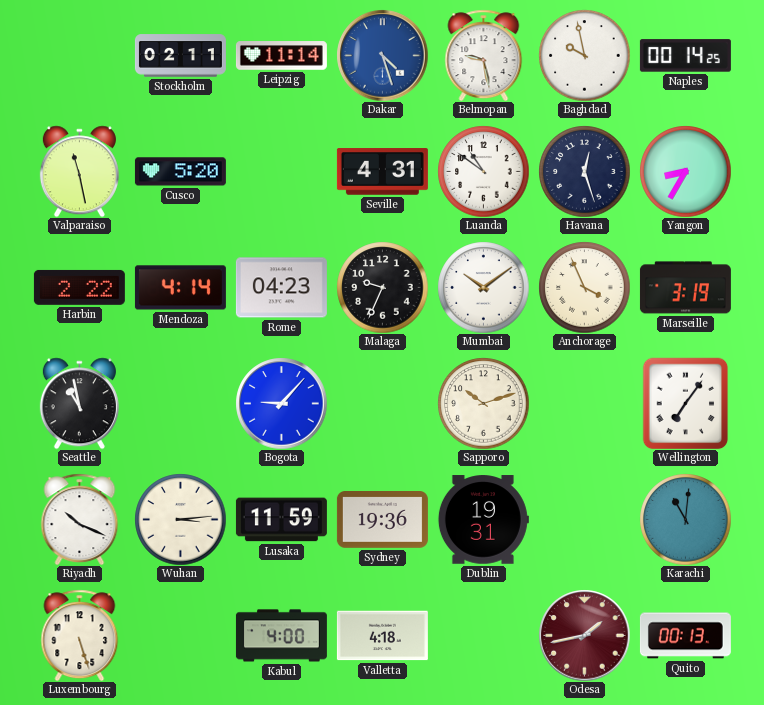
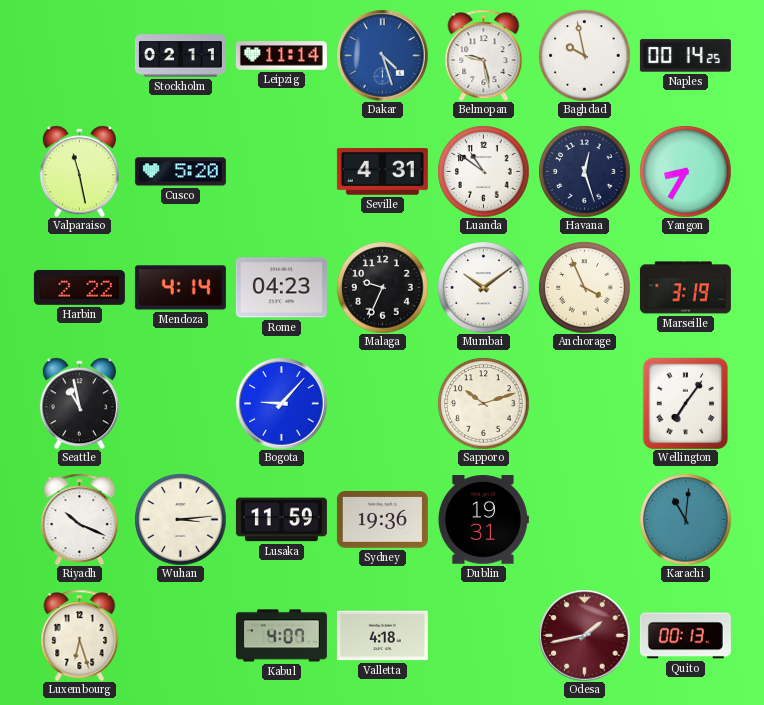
Luxembourg: 5:27 -> 6:27
Kabul: 4:00 -> 4:07
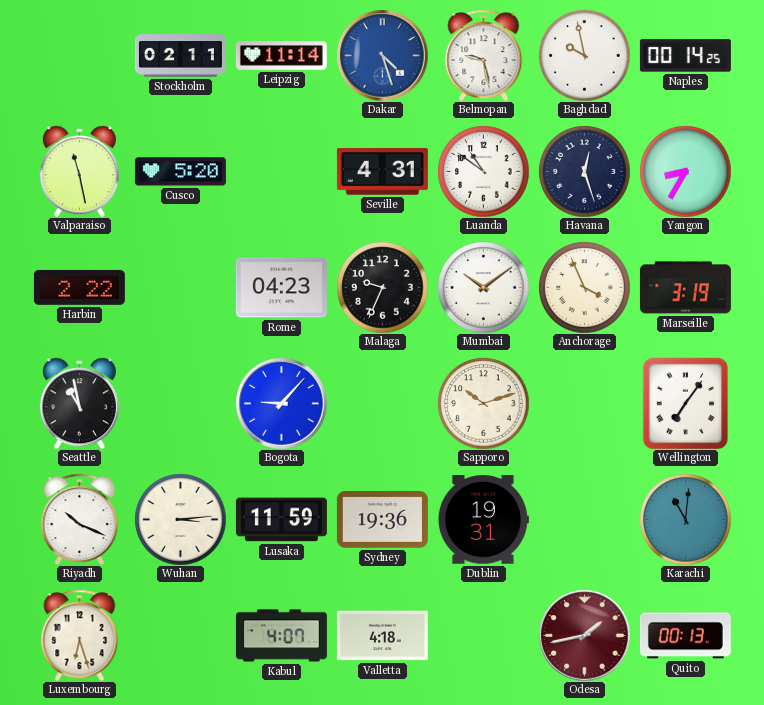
Mendoza: 4:14 -> none
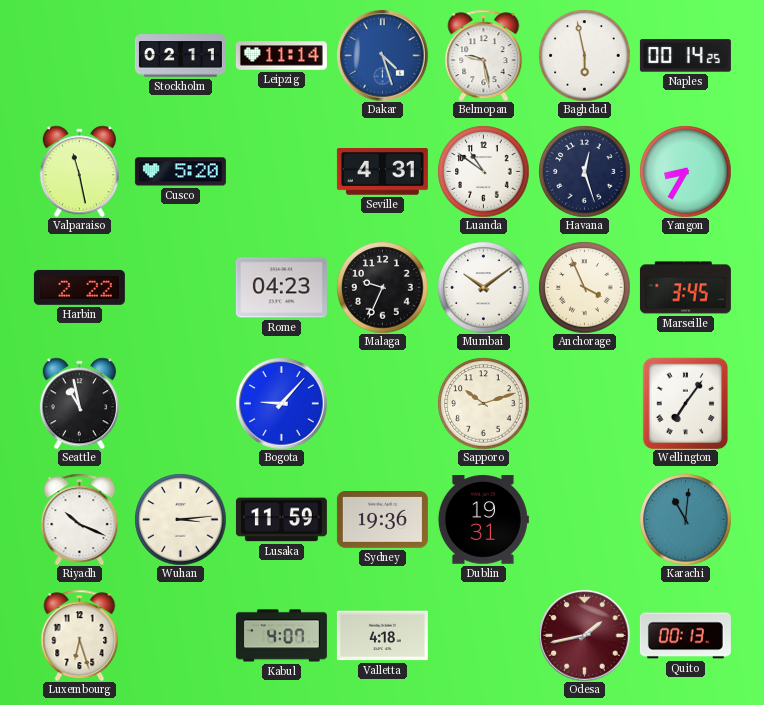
Baghdad: 9:58 -> 5:58
Marseille: 3:19 -> 3:45
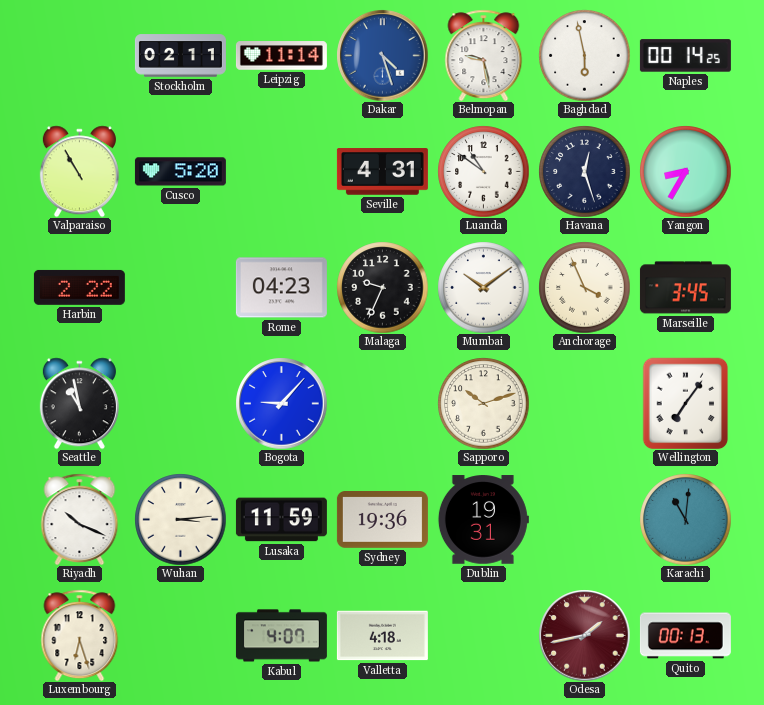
Valparaiso: 11:28 -> 10:55
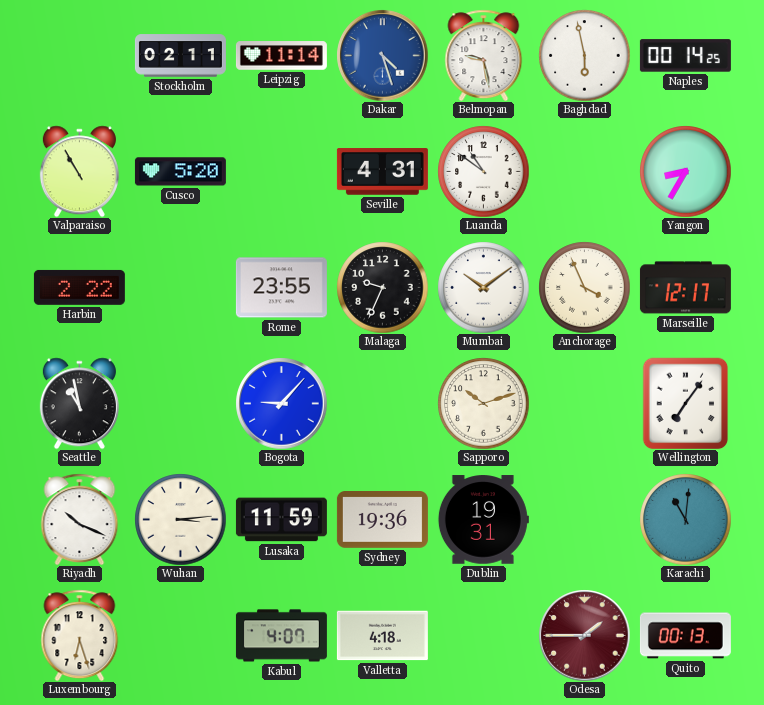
Havana: 12:27 -> none
Rome: 04:23 -> 23:55
Marseille: 3:45 -> 12:17
Odesa: 1:43 -> 1:45
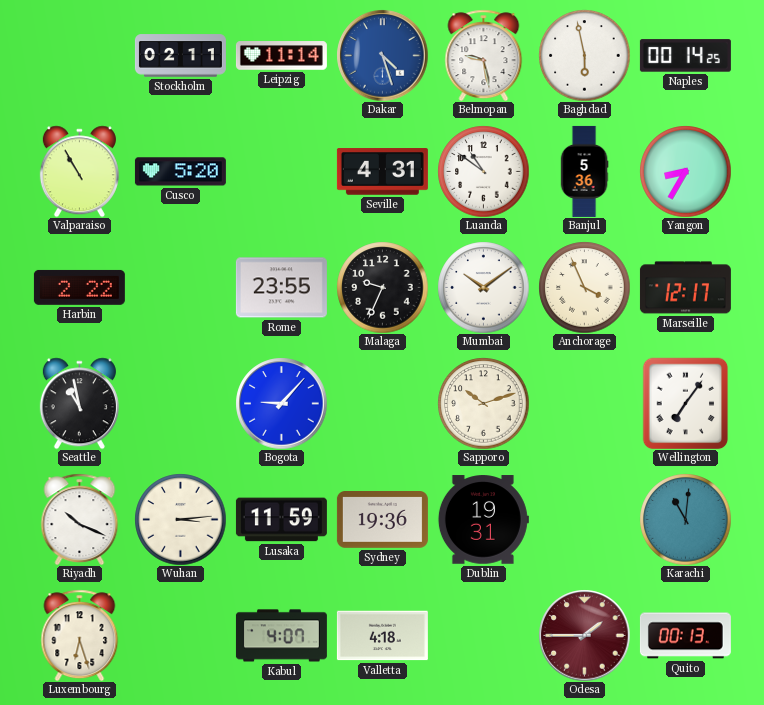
Banjul: none -> 5:36
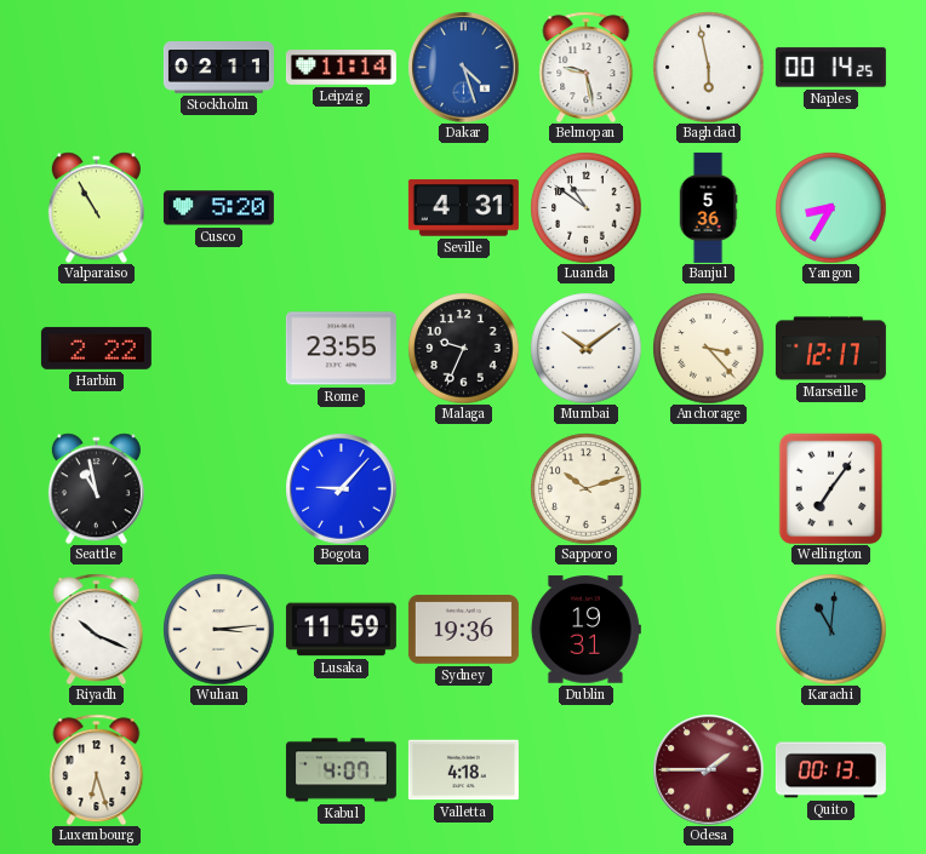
Anchorage: 3:56 -> 3:23
